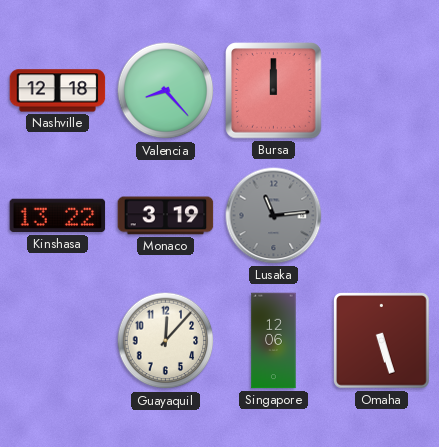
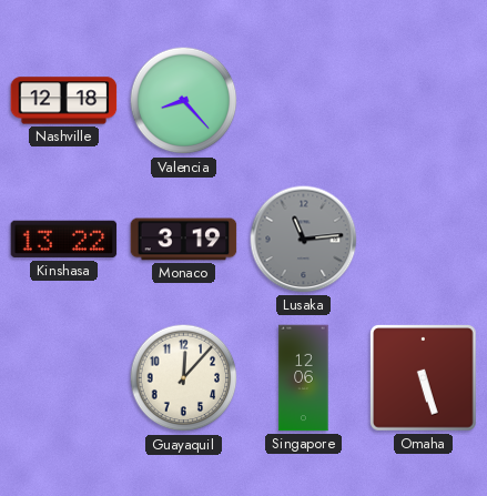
Bursa: 12:00 -> none
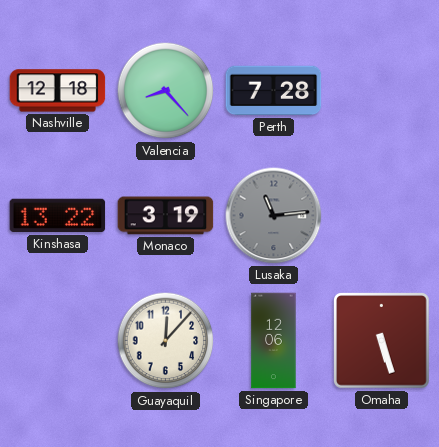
Perth: none -> 7:28
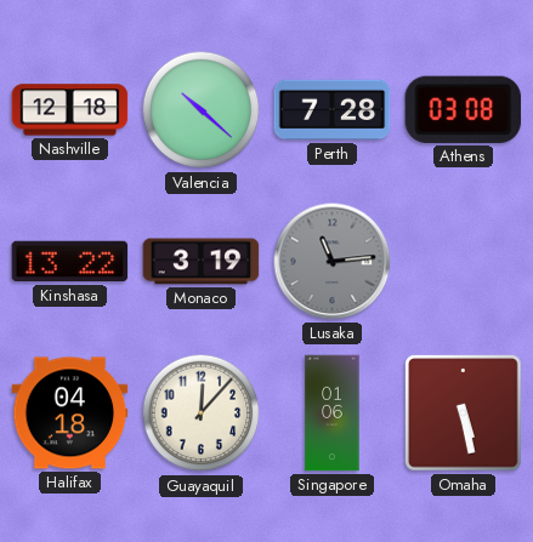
Valencia: 8:23 -> 10:22
Athens: none -> 03:08
Halifax: none -> 04:18
Singapore: 12:06 -> 01:06
Omaha: 5:27 -> 5:28
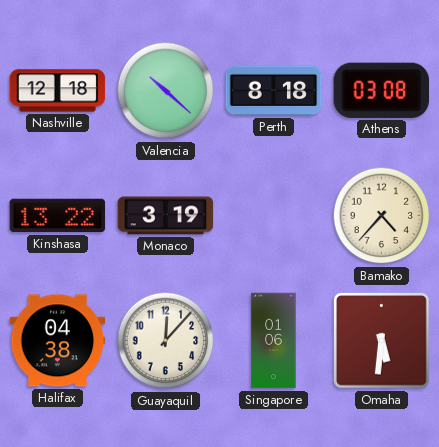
Perth: 7:28 -> 8:18
Lusaka: 11:14 -> none
Bamako: none -> 4:37
Halifax: 04:18 -> 04:38
Omaha: 5:28 -> 5:31
